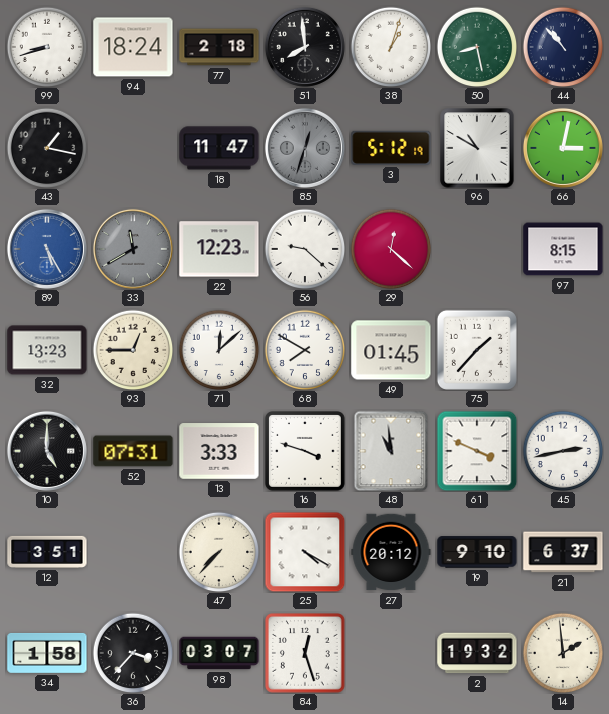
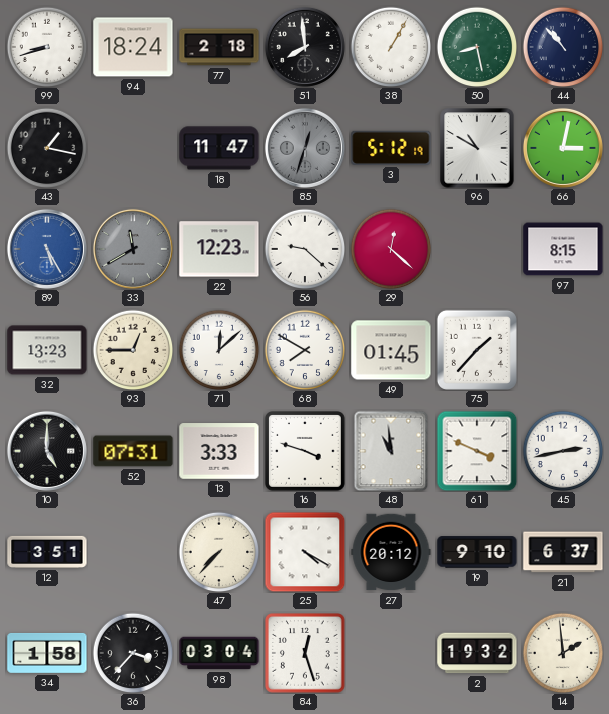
38: 1:03 -> 1:05
98: 03:07 -> 03:04
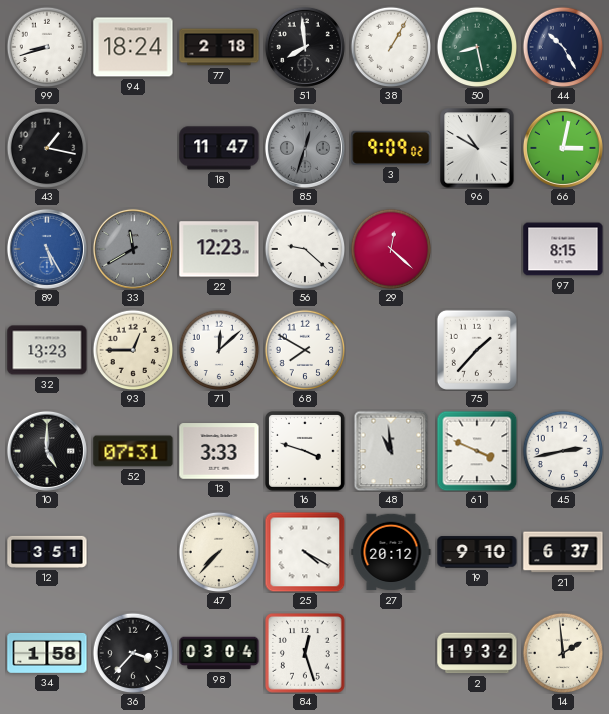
44: 10:53 -> 10:25
3: 5:12 -> 9:09
49: 01:45 -> none
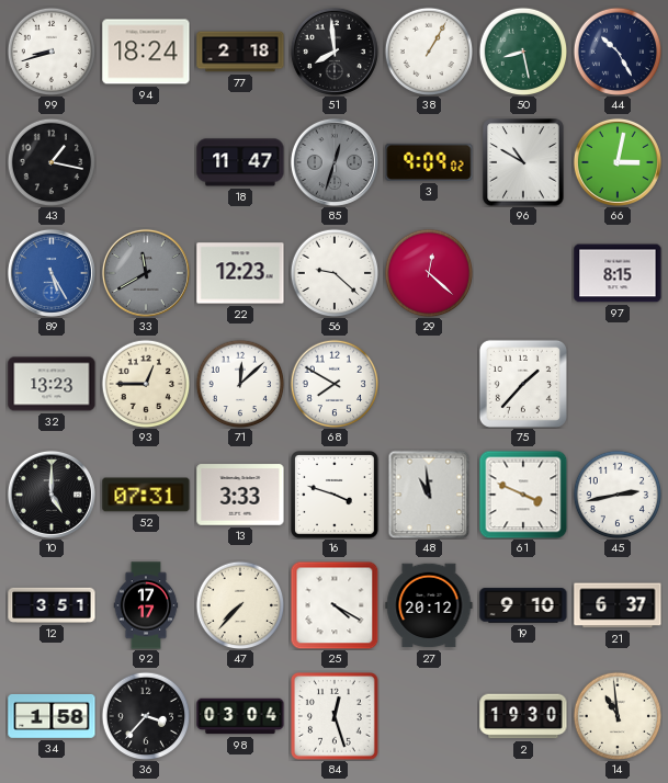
92: none -> 17:17
2: 19:32 -> 19:30
14: 1:59 -> 10:59
